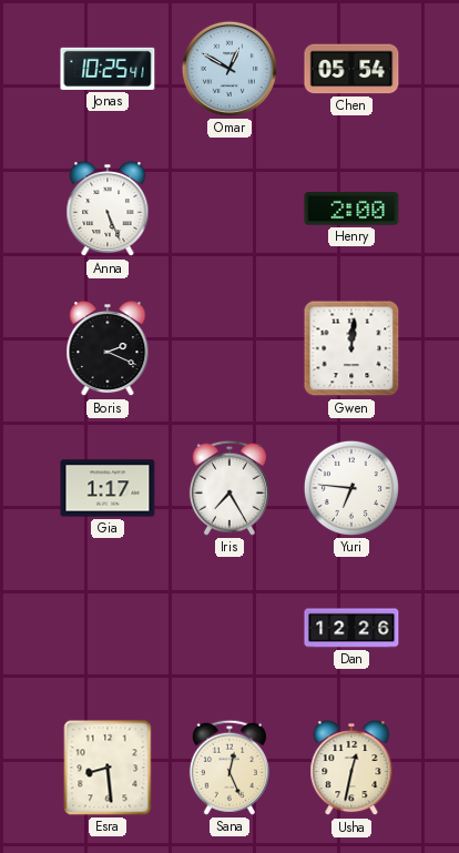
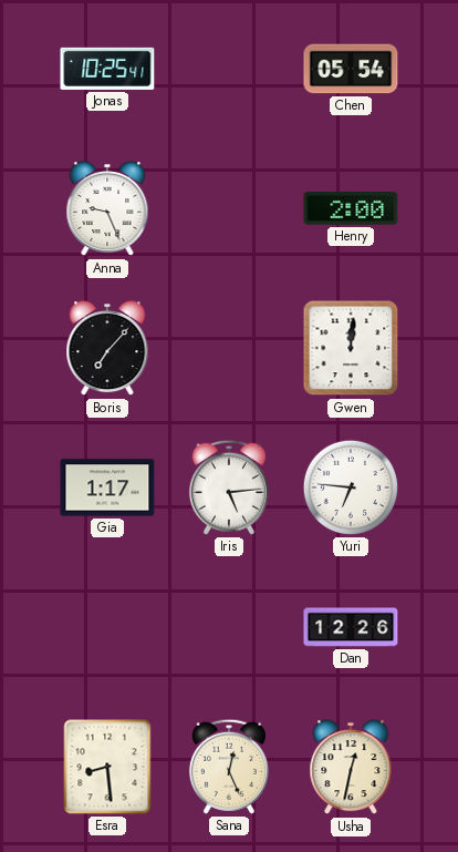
Omar: 12:50 -> none
Anna: 5:26 -> 9:26
Boris: 2:19 -> 7:07
Iris: 7:25 -> 5:14
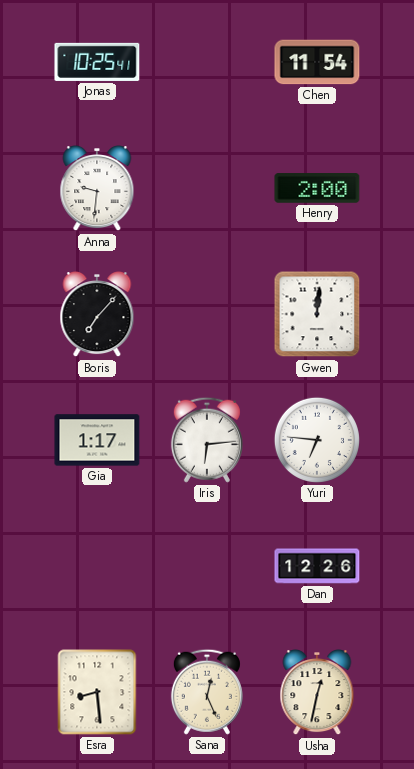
Chen: 05:54 -> 11:54
Anna: 9:26 -> 9:31
Iris: 5:14 -> 6:14
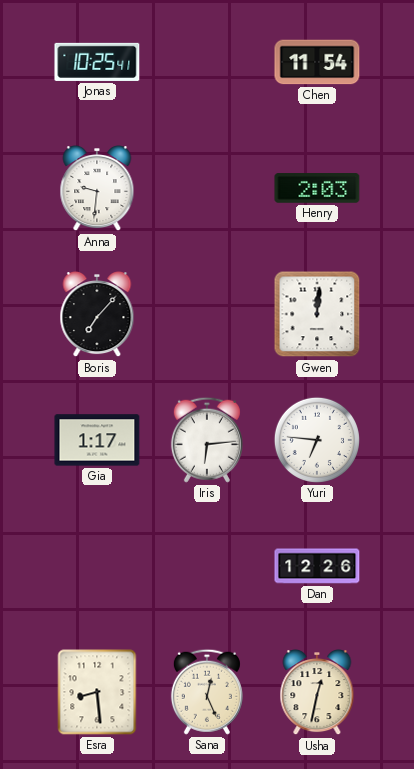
Henry: 2:00 -> 2:03
